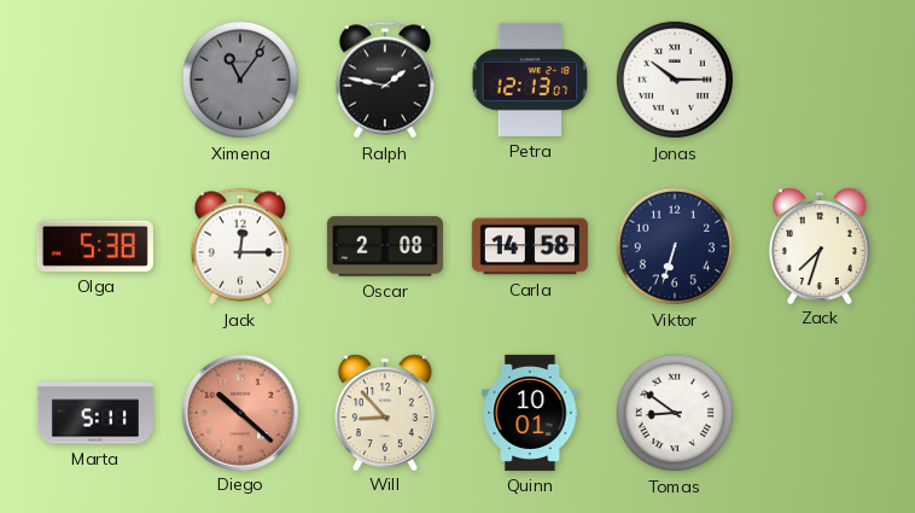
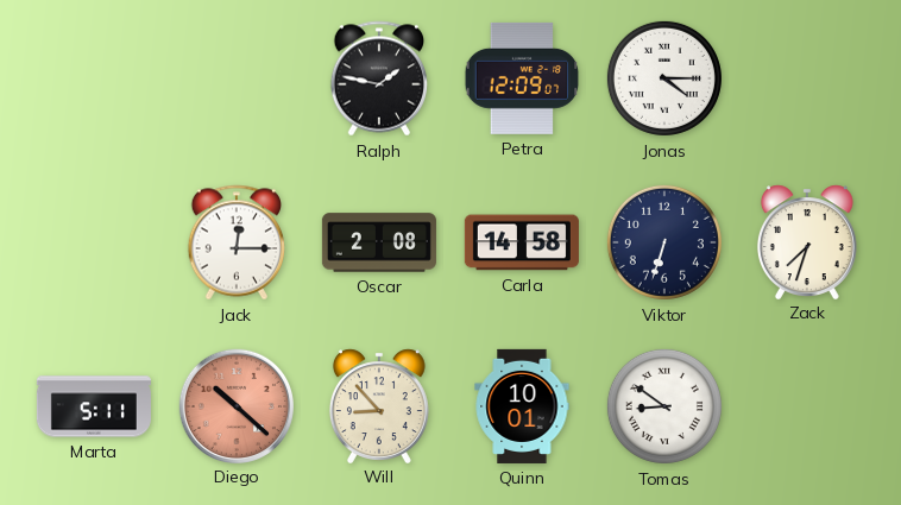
Ximena: 11:06 -> none
Petra: 12:13 -> 12:09
Jonas: 10:15 -> 4:15
Olga: 5:38 -> none
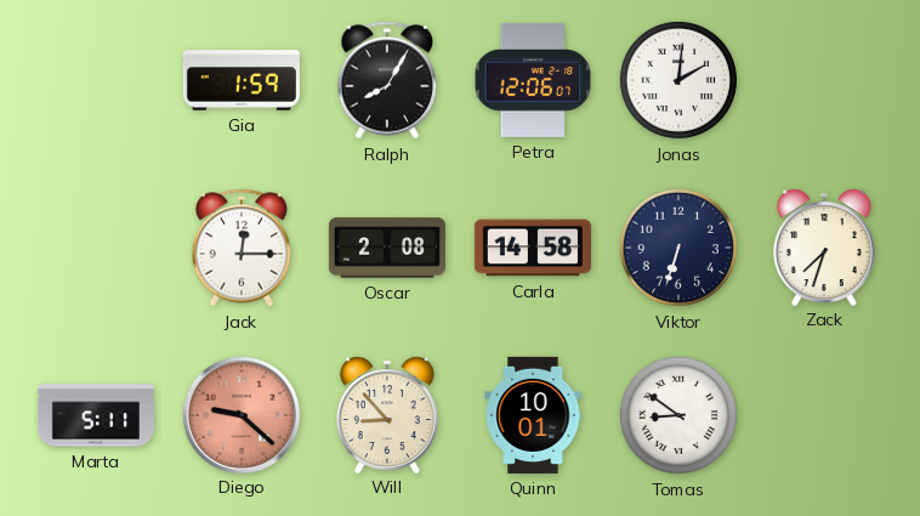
Gia: none -> 1:59
Ralph: 1:47 -> 8:05
Petra: 12:09 -> 12:06
Jonas: 4:15 -> 2:01
Diego: 10:22 -> 9:22
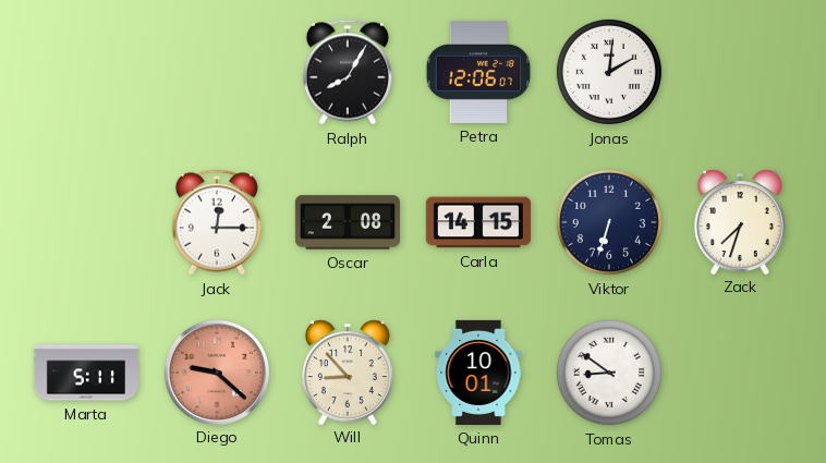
Gia: 1:59 -> none
Carla: 14:58 -> 14:15
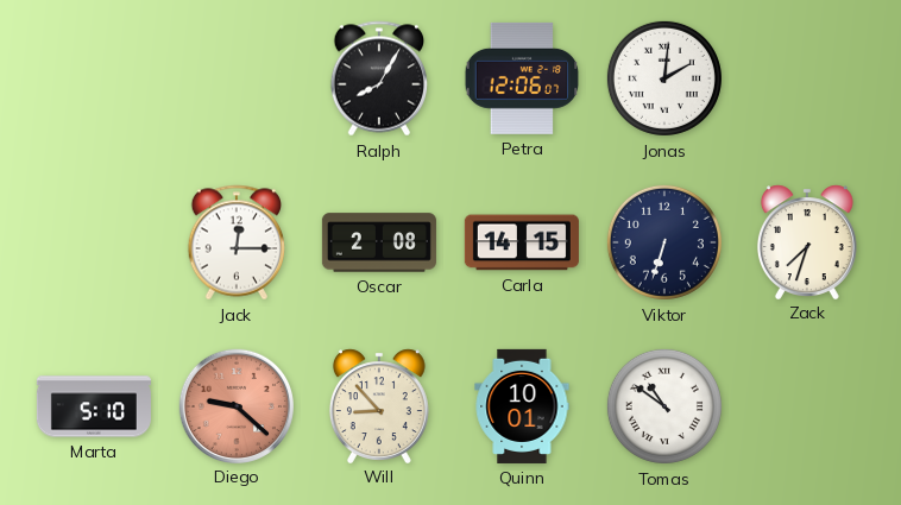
Marta: 5:11 -> 5:10
Tomas: 8:51 -> 10:51
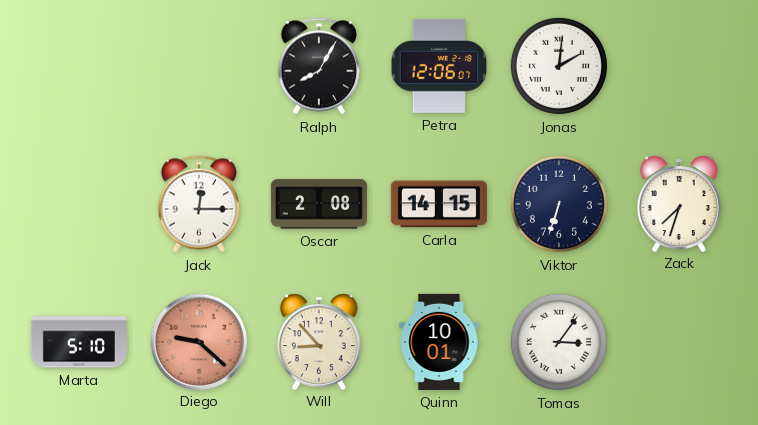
Tomas: 10:51 -> 3:06
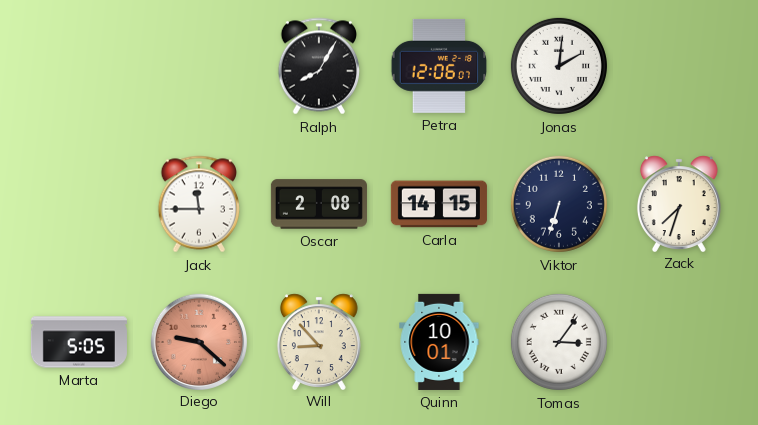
Jack: 12:15 -> 11:45
Marta: 5:10 -> 5:05
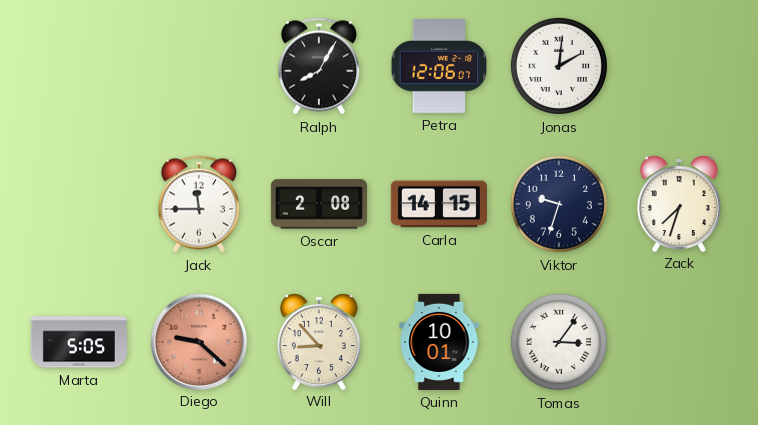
Viktor: 6:33 -> 9:33
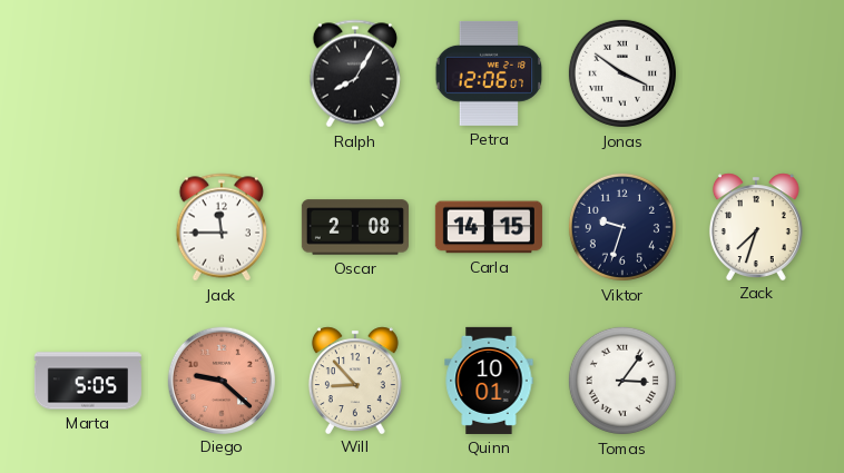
Jonas: 2:01 -> 3:51
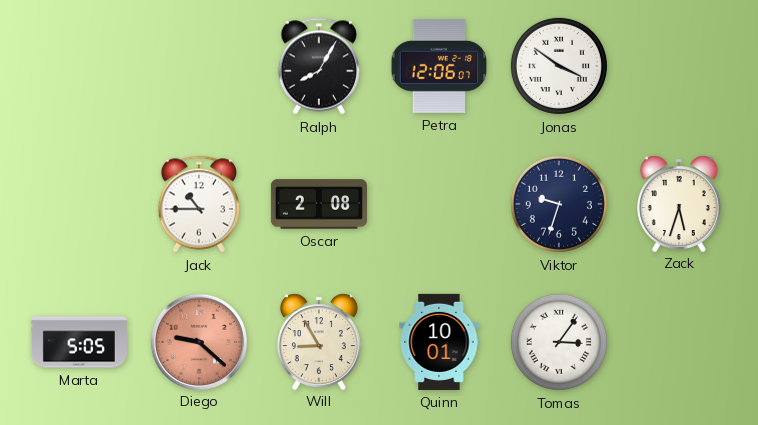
Jack: 11:45 -> 10:45
Carla: 14:15 -> none
Zack: 7:33 -> 5:33
Will: 8:53 -> 8:55
